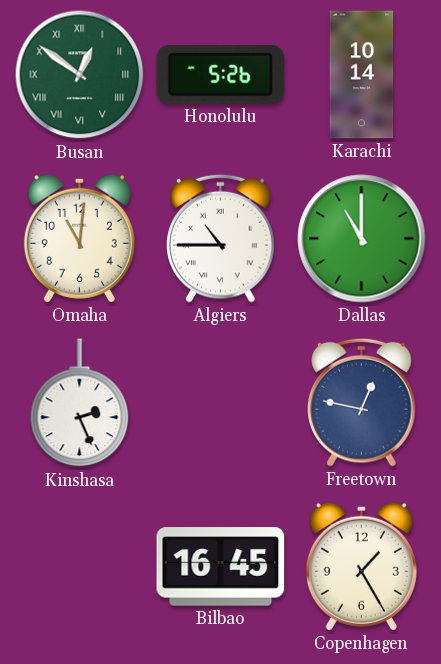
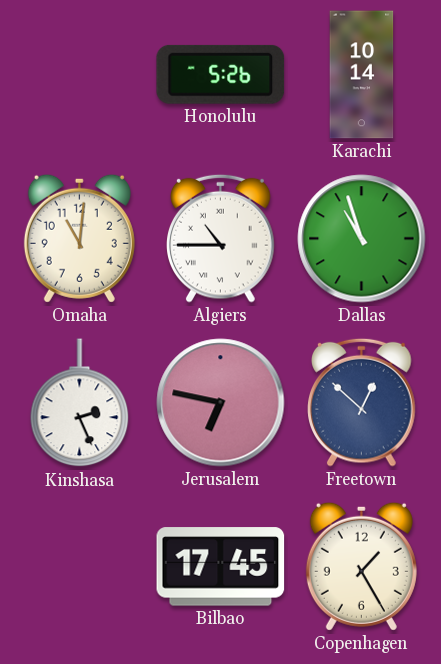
Busan: 12:51 -> none
Dallas: 11:00 -> 10:57
Jerusalem: none -> 6:47
Freetown: 12:47 -> 12:52
Bilbao: 16:45 -> 17:45
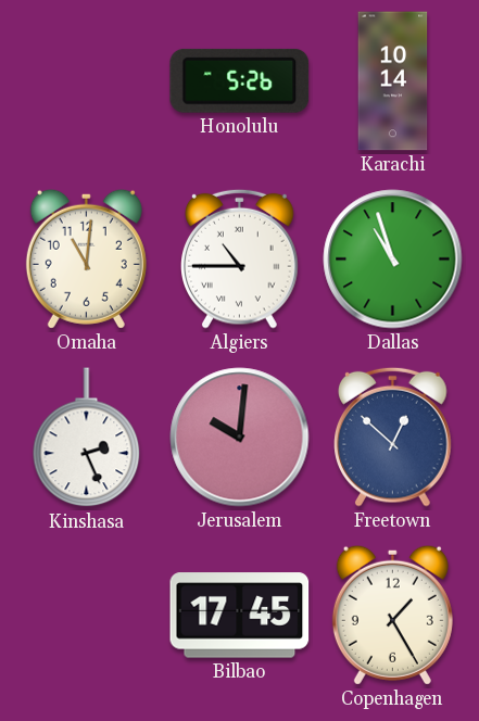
Jerusalem: 6:47 -> 10:01
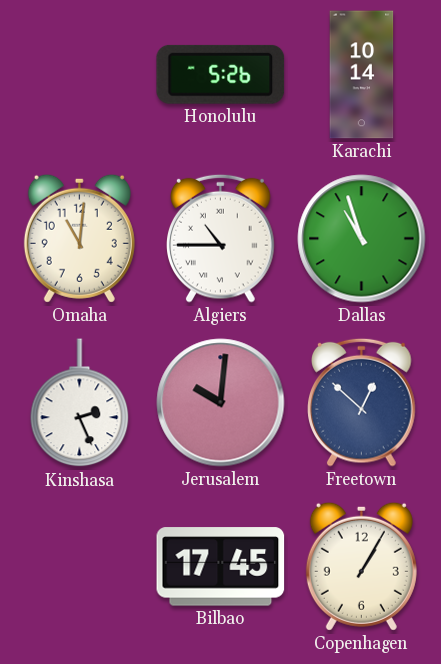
Copenhagen: 1:25 -> 1:05
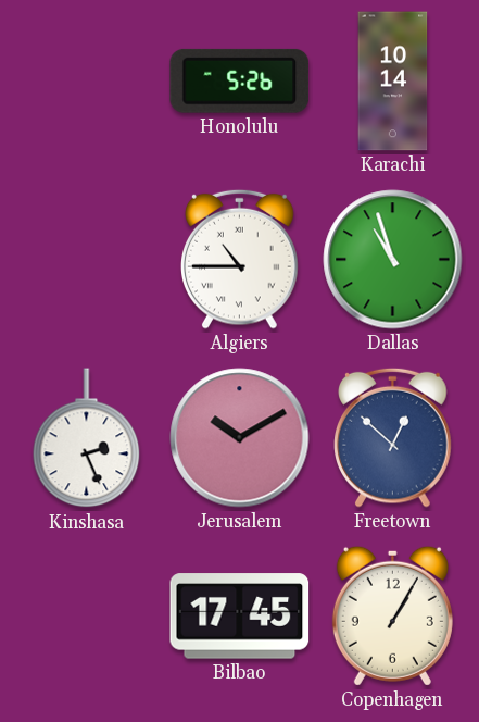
Omaha: 11:01 -> none
Jerusalem: 10:01 -> 10:10
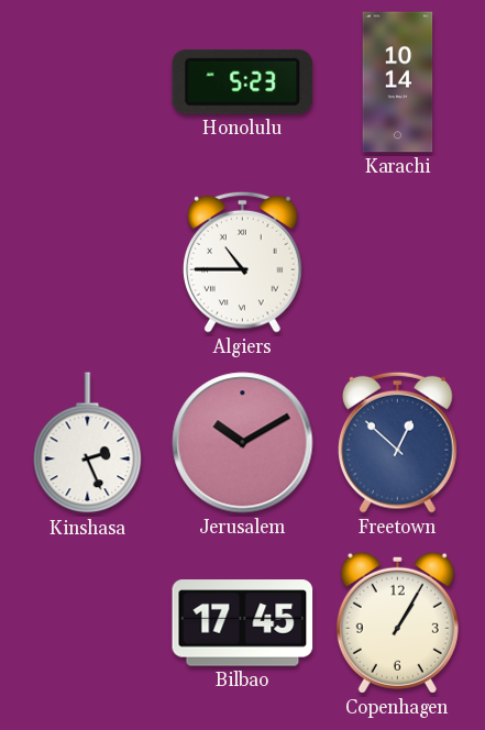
Honolulu: 5:26 -> 5:23
Dallas: 10:57 -> none
